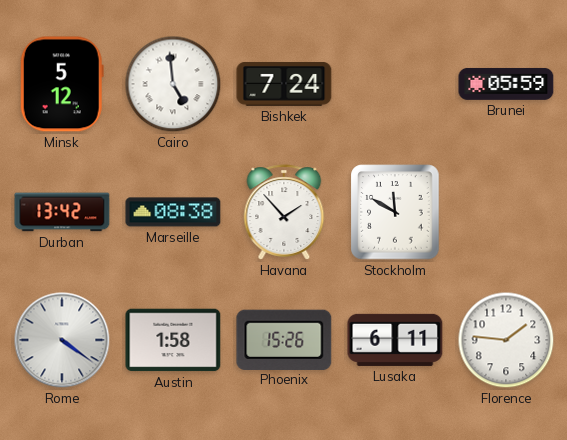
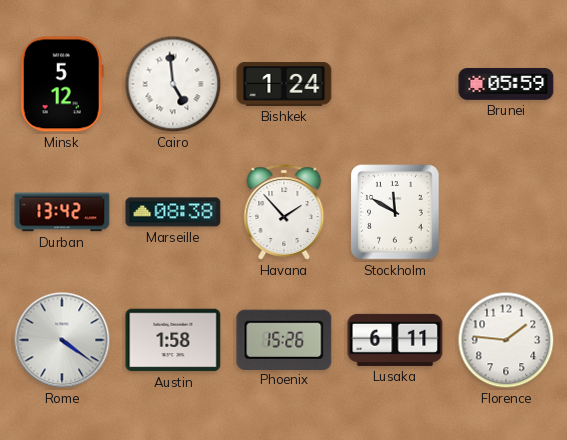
Bishkek: 7:24 -> 1:24
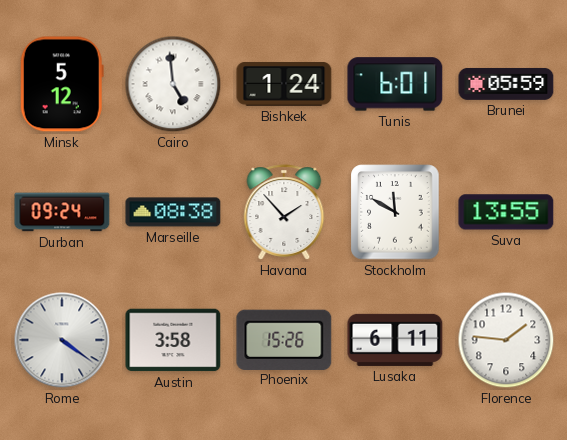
Tunis: none -> 6:01
Durban: 13:42 -> 09:24
Suva: none -> 13:55
Austin: 1:58 -> 3:58
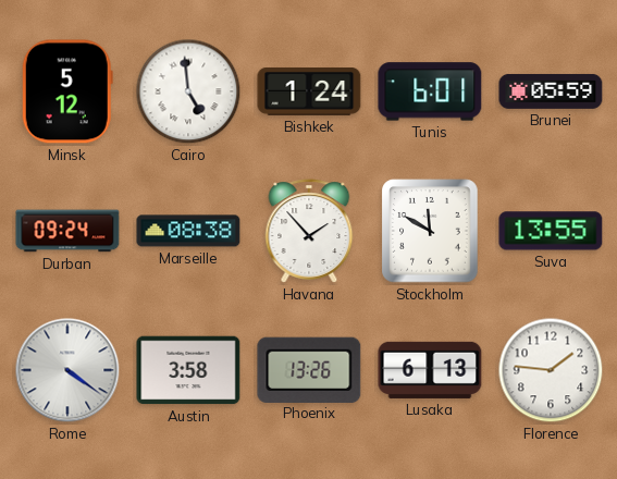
Phoenix: 15:26 -> 13:26
Lusaka: 6:11 -> 6:13
